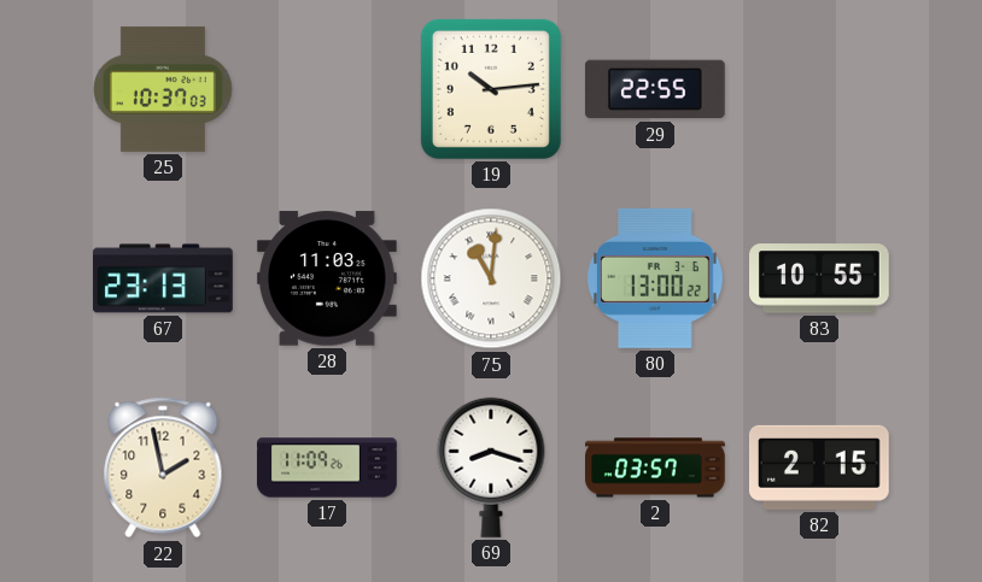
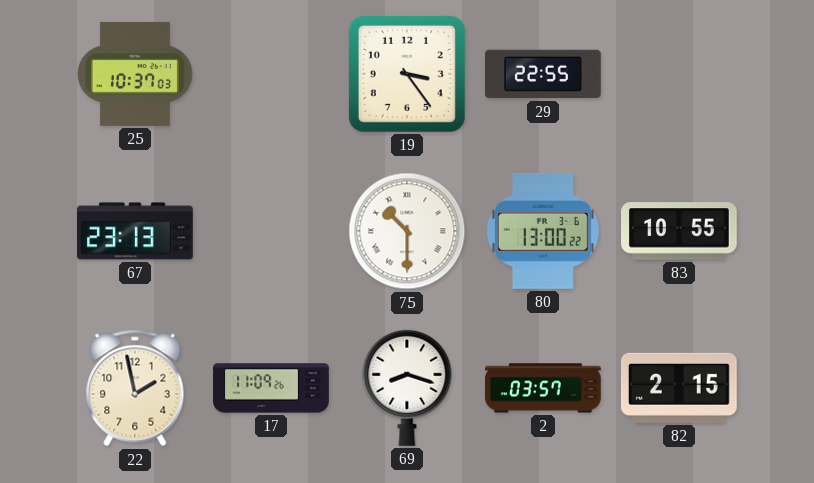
19: 10:14 -> 3:24
28: 11:03 -> none
75: 11:01 -> 10:30
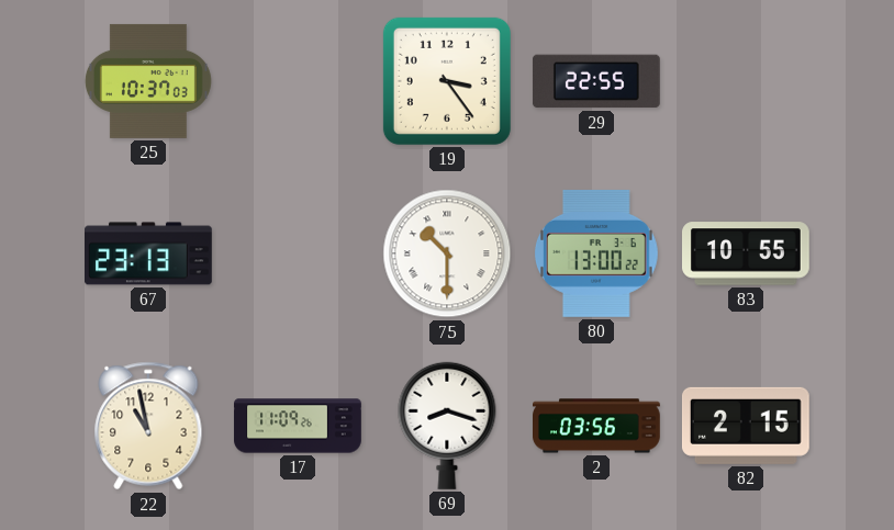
22: 1:58 -> 10:58
2: 03:57 -> 03:56
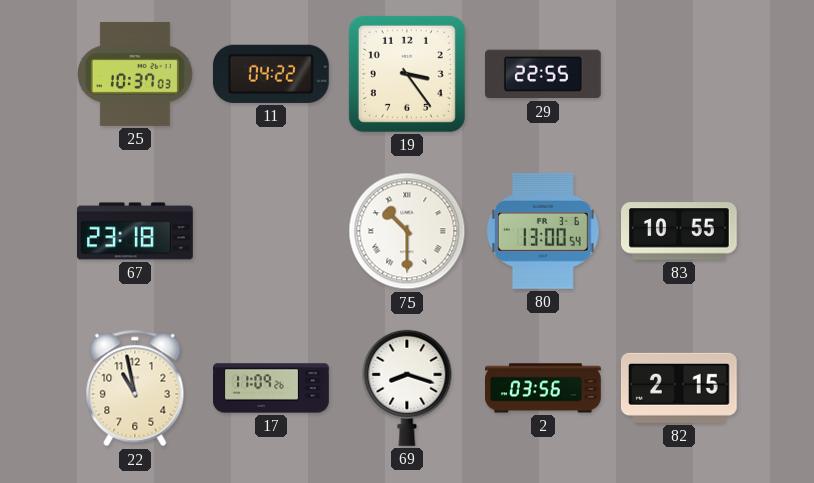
11: none -> 04:22
67: 23:13 -> 23:18
80: 13:00:22 -> 13:00:54
